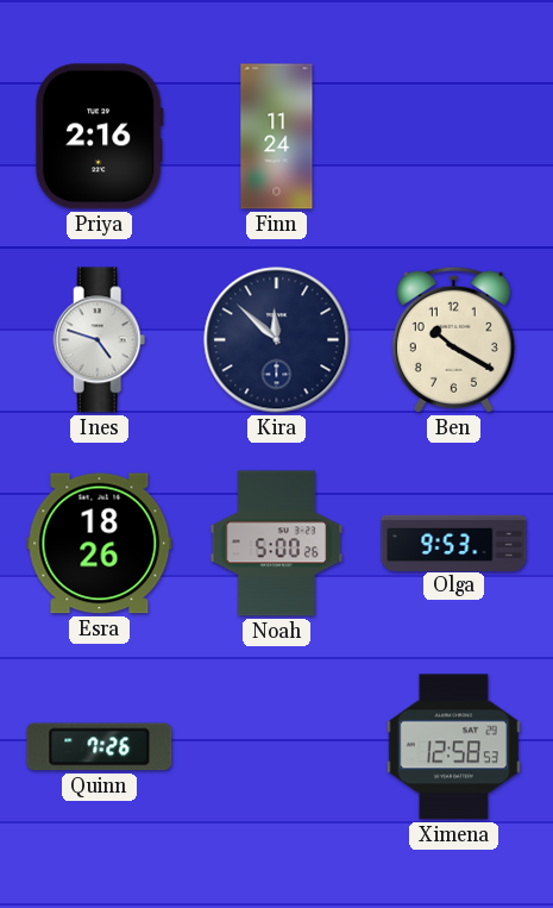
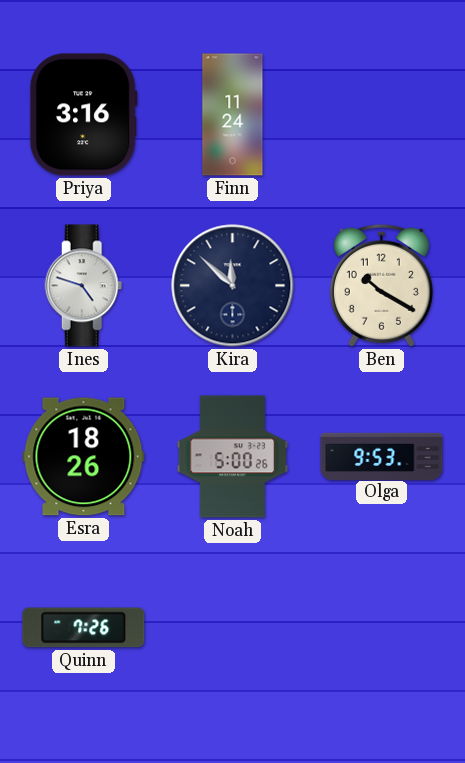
Priya: 2:16 -> 3:16
Ximena: 12:58 -> none
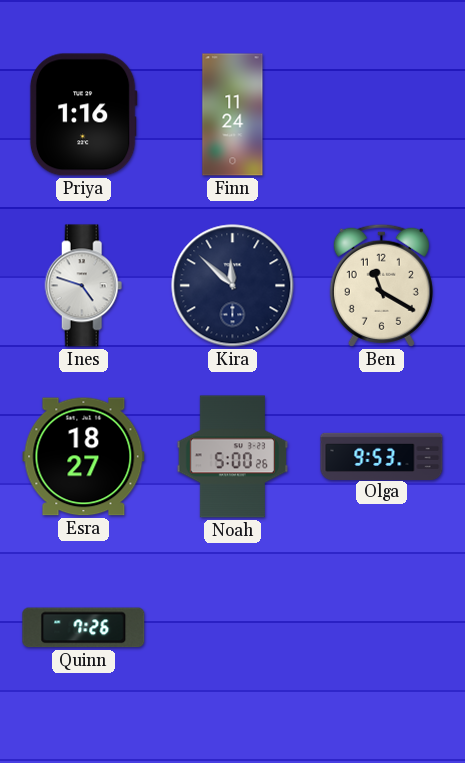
Priya: 3:16 -> 1:16
Ben: 10:20 -> 11:20
Esra: 18:26 -> 18:27
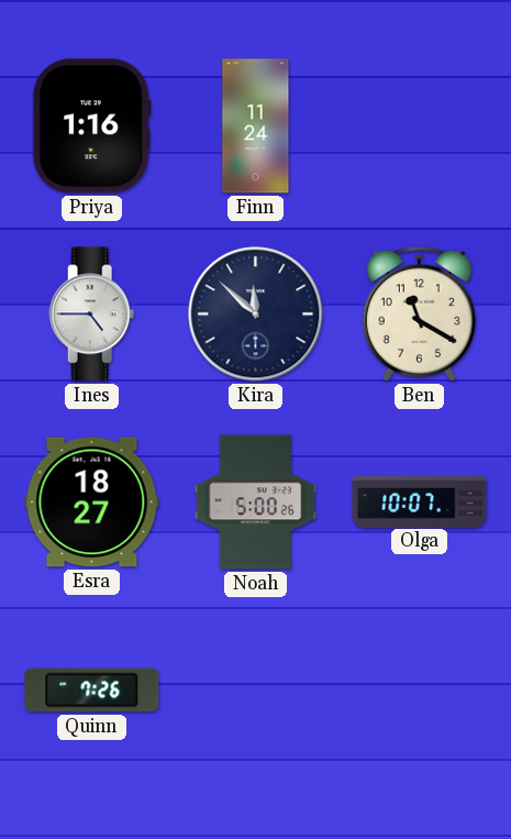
Ines: 4:48 -> 4:45
Olga: 9:53 -> 10:07
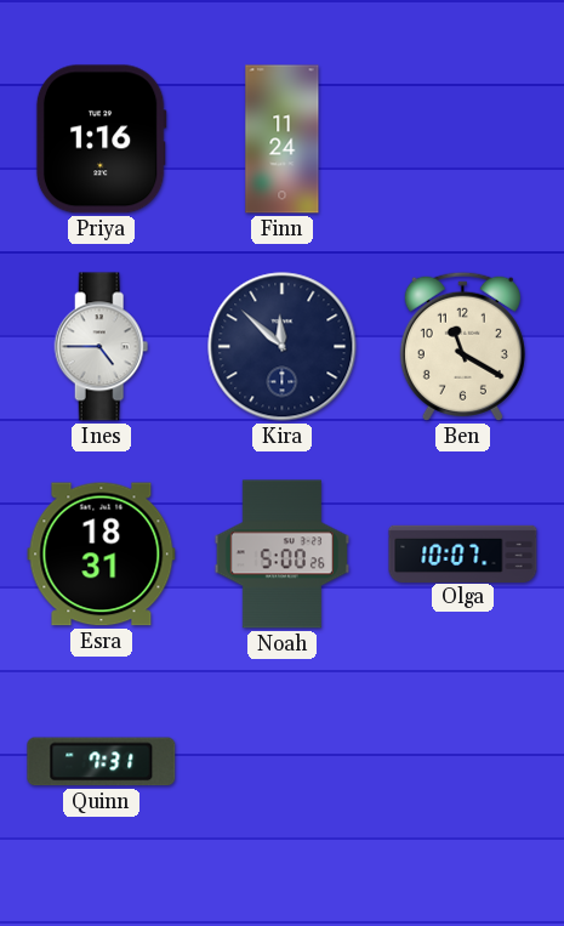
Esra: 18:27 -> 18:31
Quinn: 7:26 -> 7:31
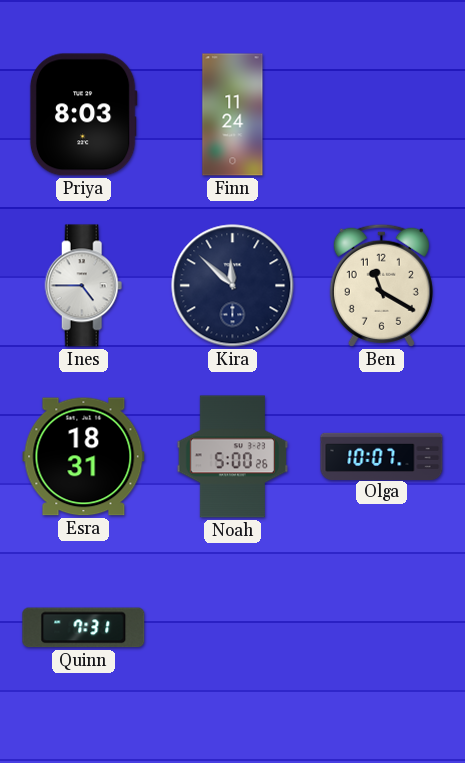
Priya: 1:16 -> 8:03
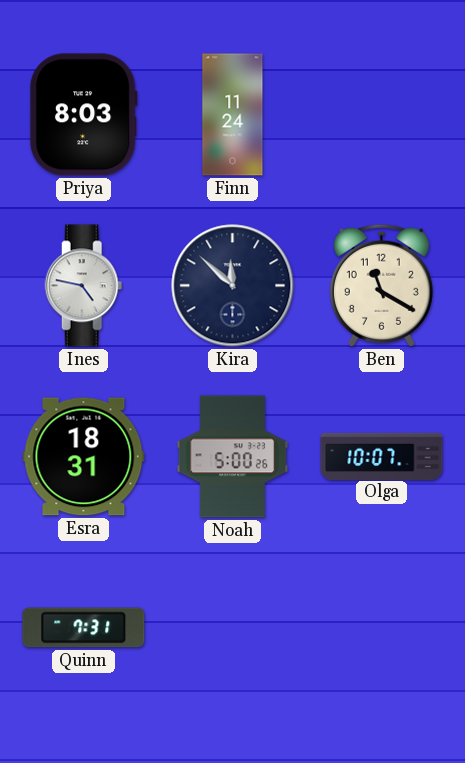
Ines: 4:45 -> 4:47
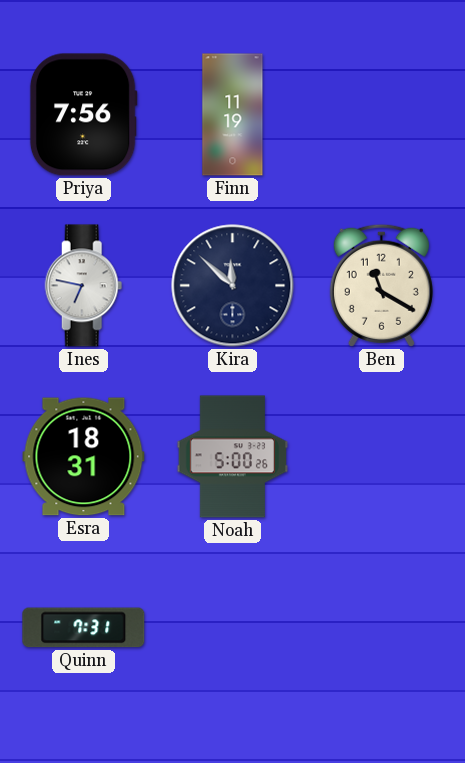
Priya: 8:03 -> 7:56
Finn: 11:24 -> 11:19
Ines: 4:47 -> 6:47
Olga: 10:07 -> none
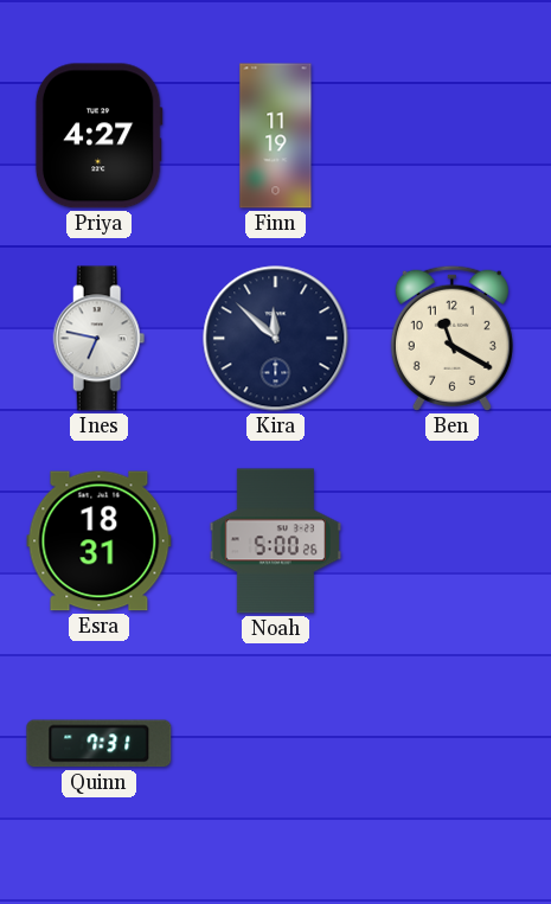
Priya: 7:56 -> 4:27
